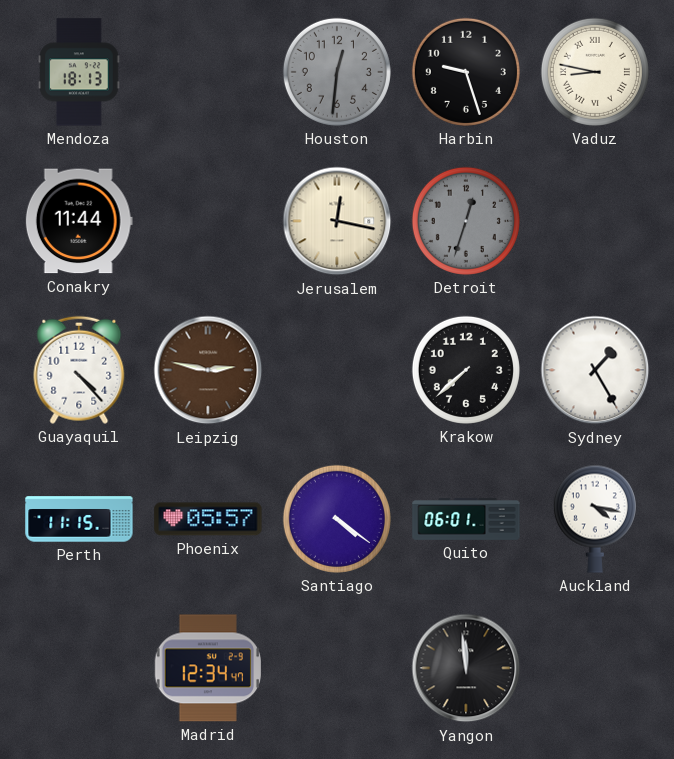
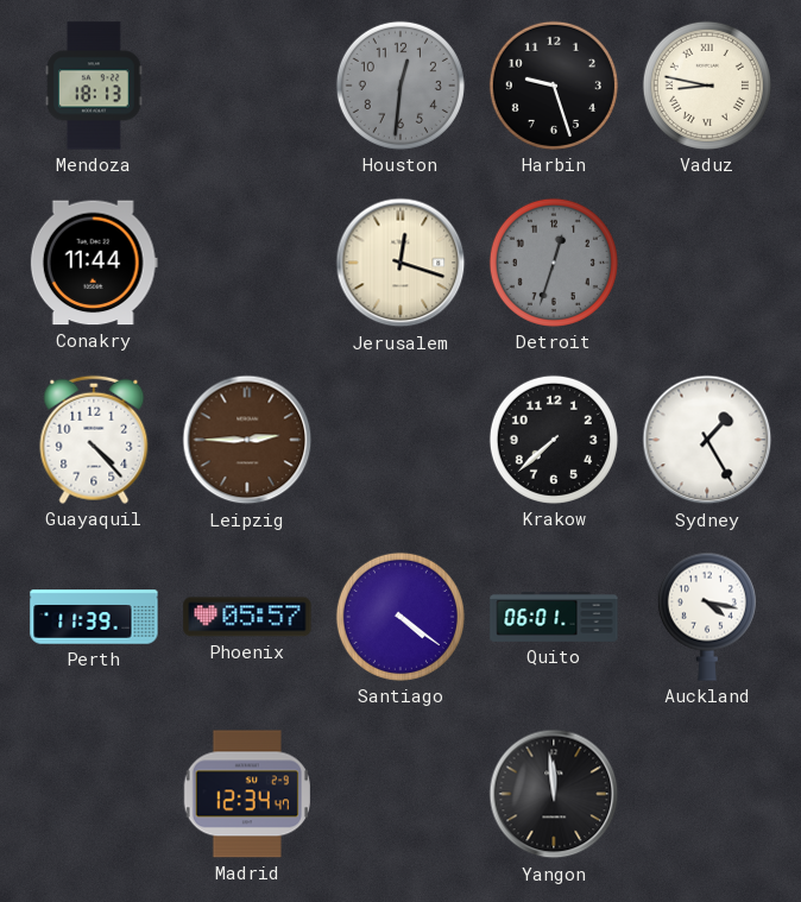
Jerusalem: 12:17 -> 12:18
Leipzig: 2:47 -> 2:45
Perth: 11:15 -> 11:39
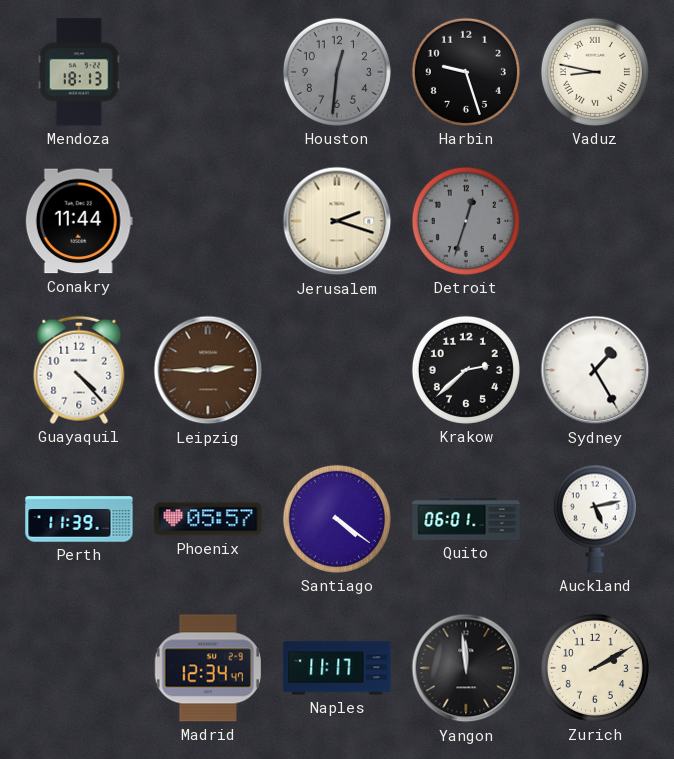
Jerusalem: 12:18 -> 2:18
Krakow: 7:38 -> 2:38
Auckland: 4:17 -> 5:13
Naples: none -> 11:17
Zurich: none -> 2:10
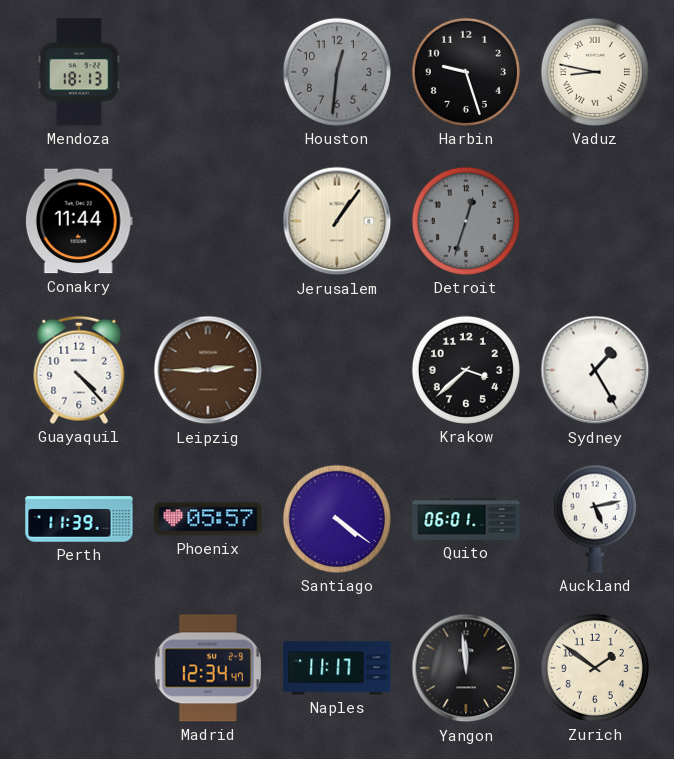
Jerusalem: 2:18 -> 1:06
Krakow: 2:38 -> 3:38
Zurich: 2:10 -> 1:51
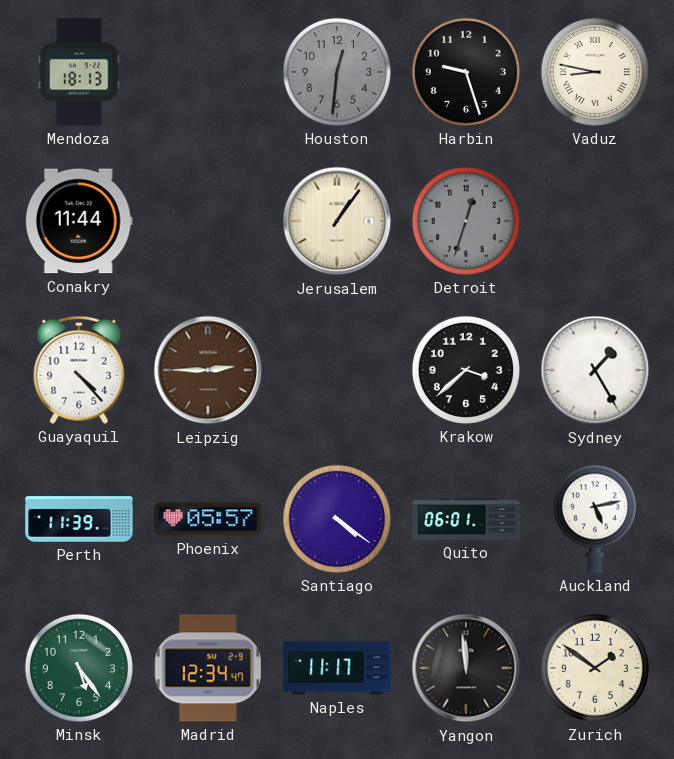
Minsk: none -> 5:24
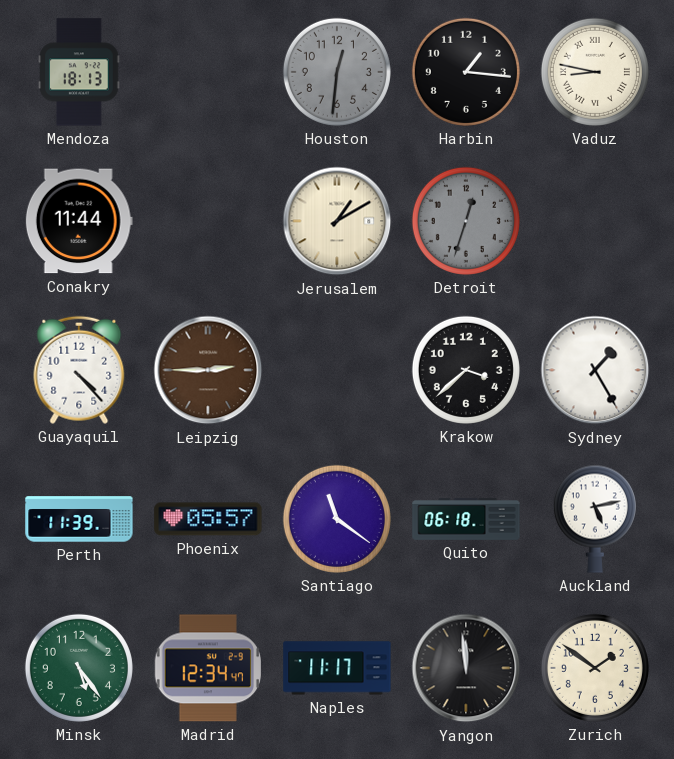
Harbin: 9:27 -> 1:16
Jerusalem: 1:06 -> 1:10
Santiago: 4:21 -> 11:21
Quito: 06:01 -> 06:18
